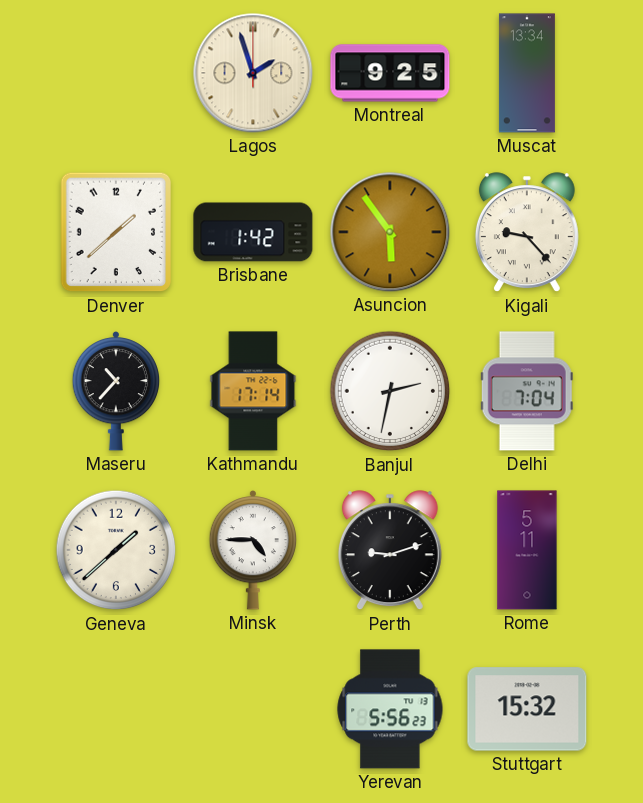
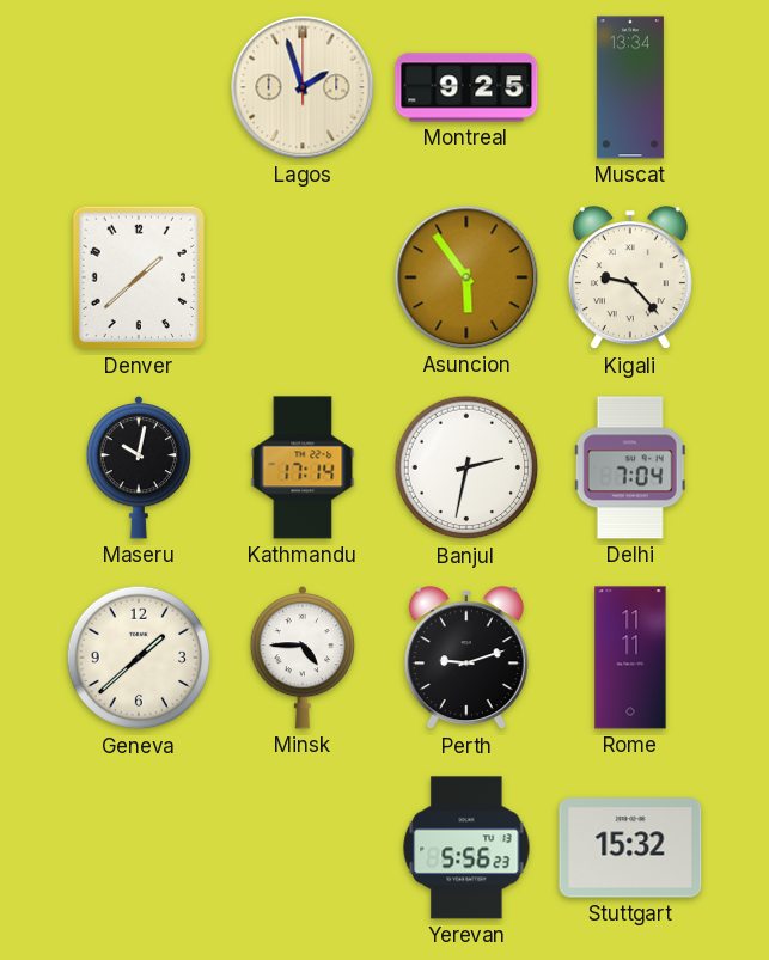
Brisbane: 1:42 -> none
Maseru: 10:37 -> 10:02
Rome: 5:11 -> 11:11
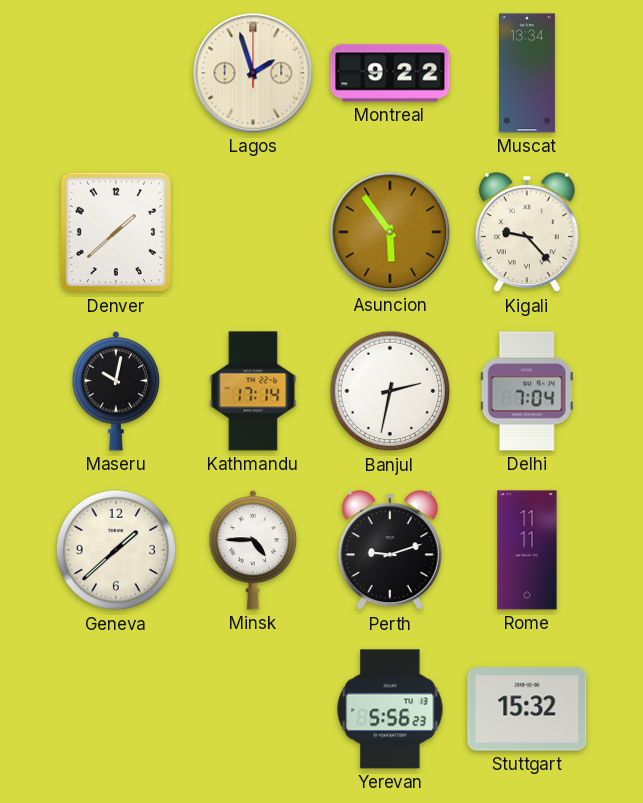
Montreal: 9:25 -> 9:22
